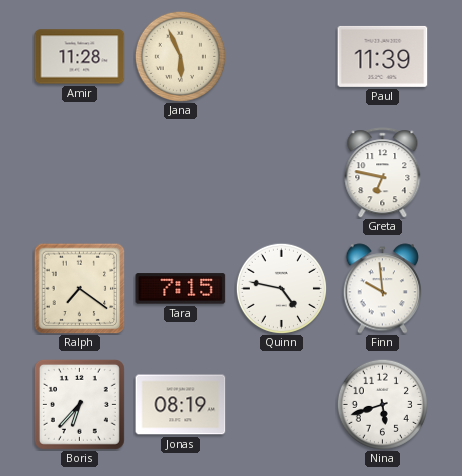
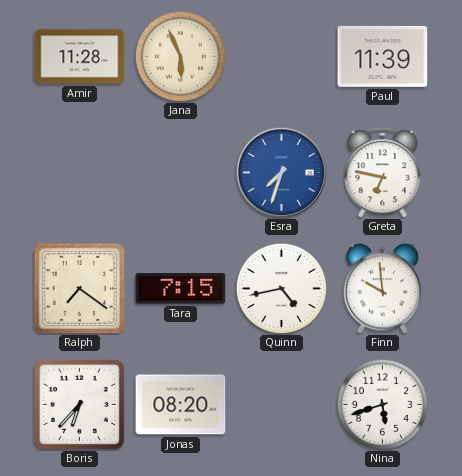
Esra: none -> 7:33
Quinn: 4:47 -> 4:43
Jonas: 08:19 -> 08:20
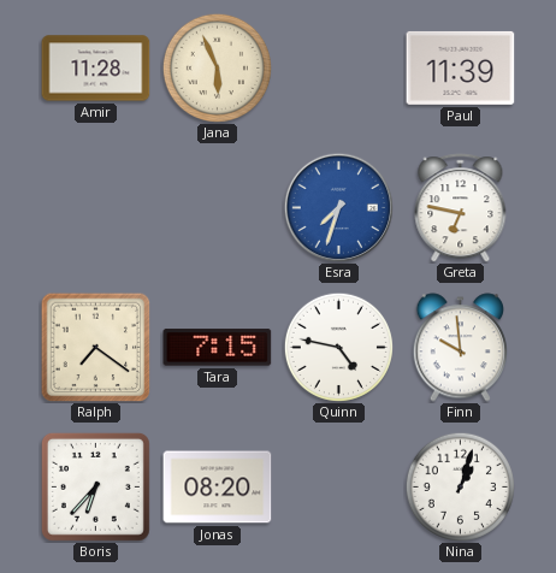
Quinn: 4:43 -> 4:47
Nina: 5:42 -> 1:03
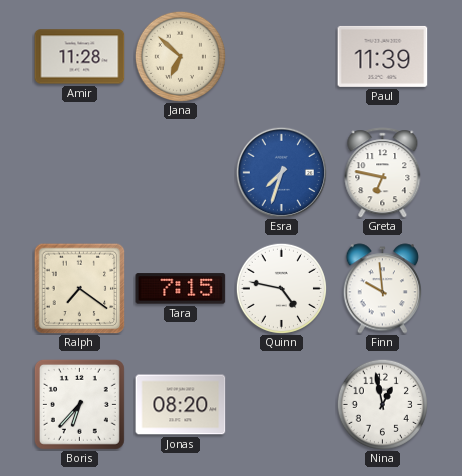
Jana: 5:56 -> 6:52
Nina: 1:03 -> 12:58
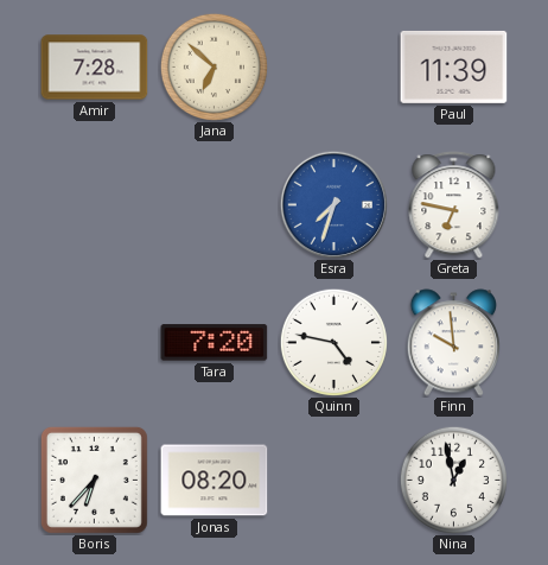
Amir: 11:28 -> 7:28
Ralph: 7:21 -> none
Tara: 7:15 -> 7:20
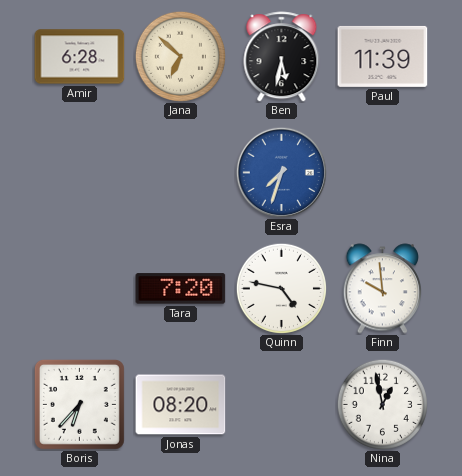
Amir: 7:28 -> 6:28
Ben: none -> 5:32
Greta: 6:47 -> none
